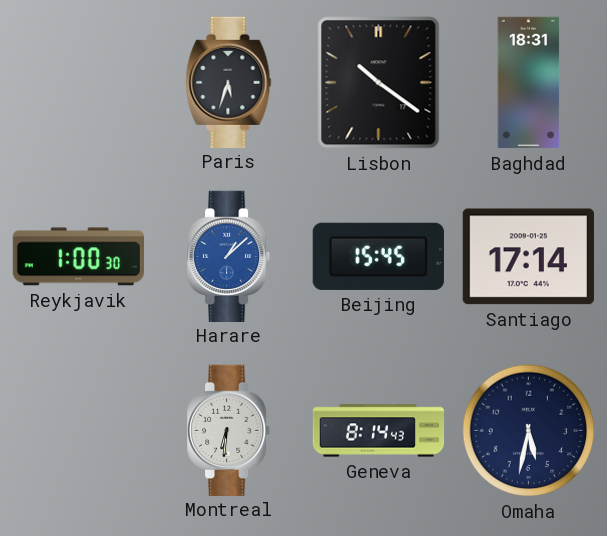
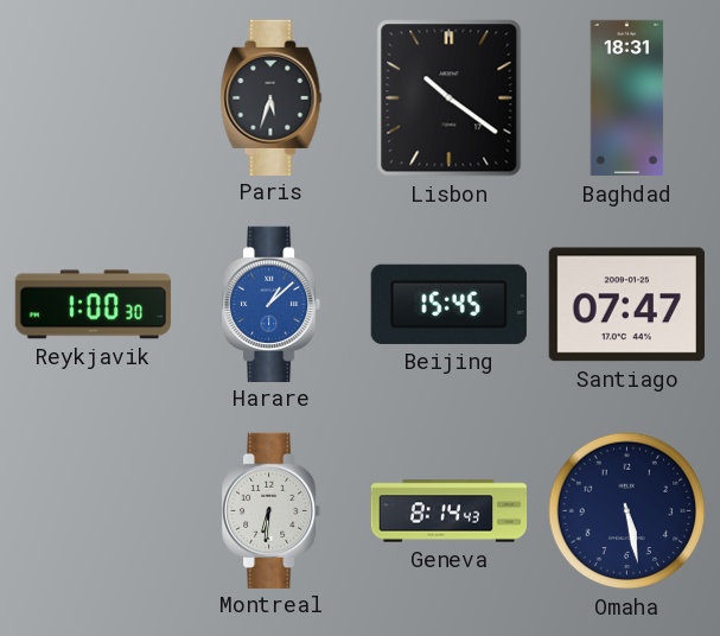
Santiago: 17:14 -> 07:47
Omaha: 5:32 -> 5:28
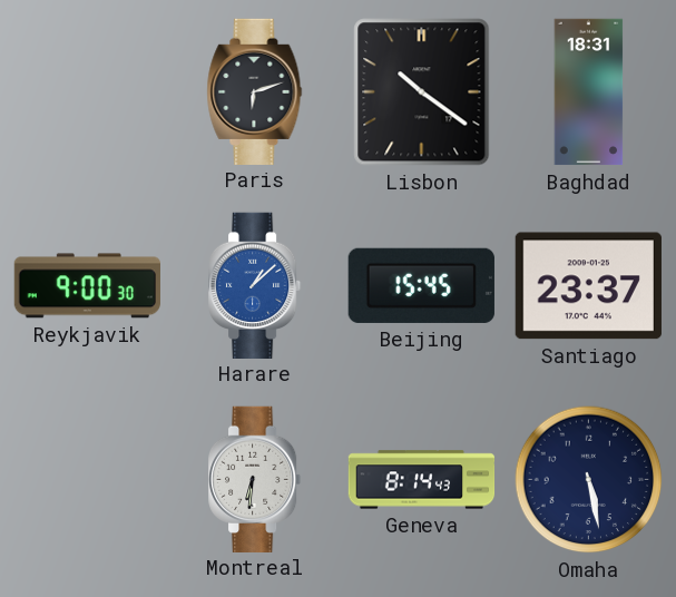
Paris: 5:33 -> 6:12
Reykjavik: 1:00 -> 9:00
Santiago: 07:47 -> 23:37
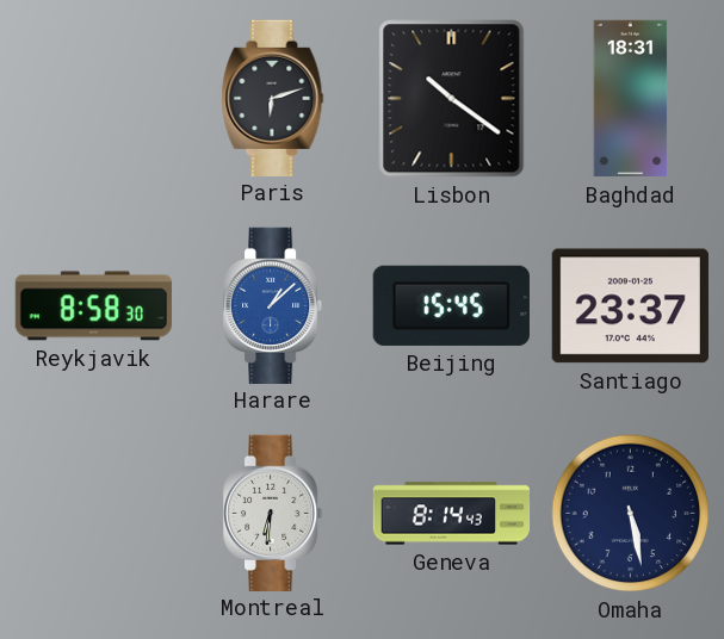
Reykjavik: 9:00 -> 8:58
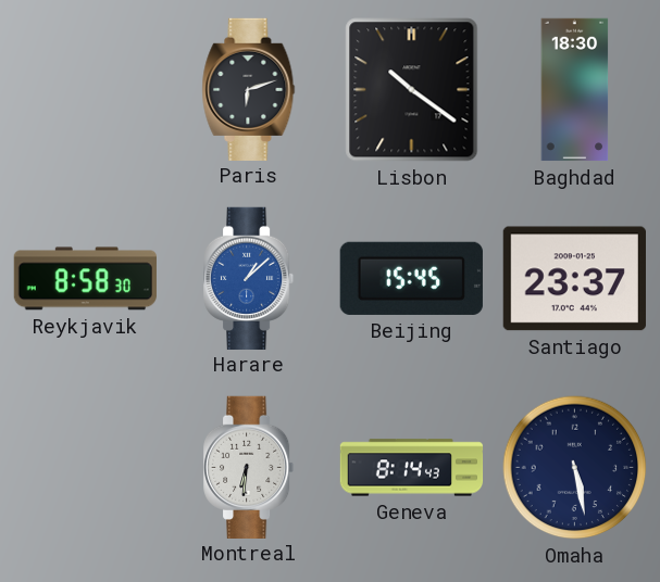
Baghdad: 18:31 -> 18:30
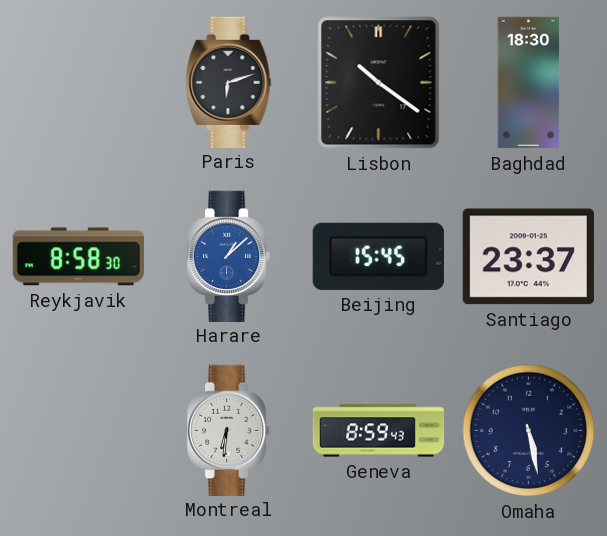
Geneva: 8:14 -> 8:59
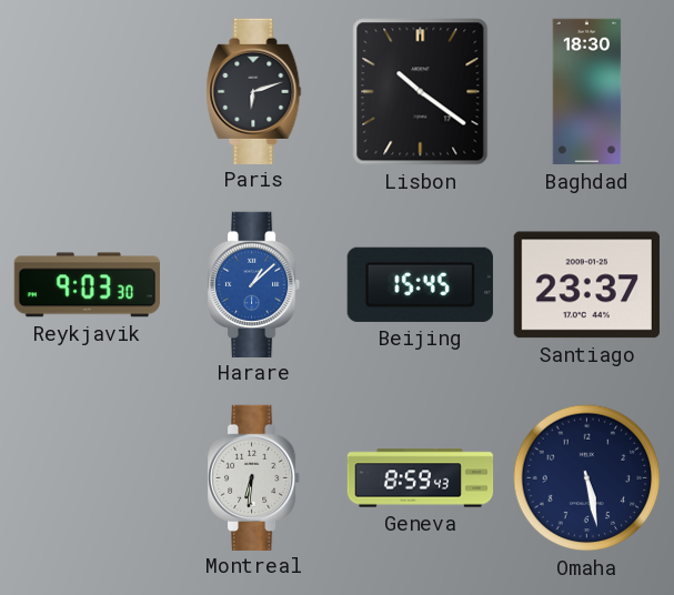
Reykjavik: 8:58 -> 9:03
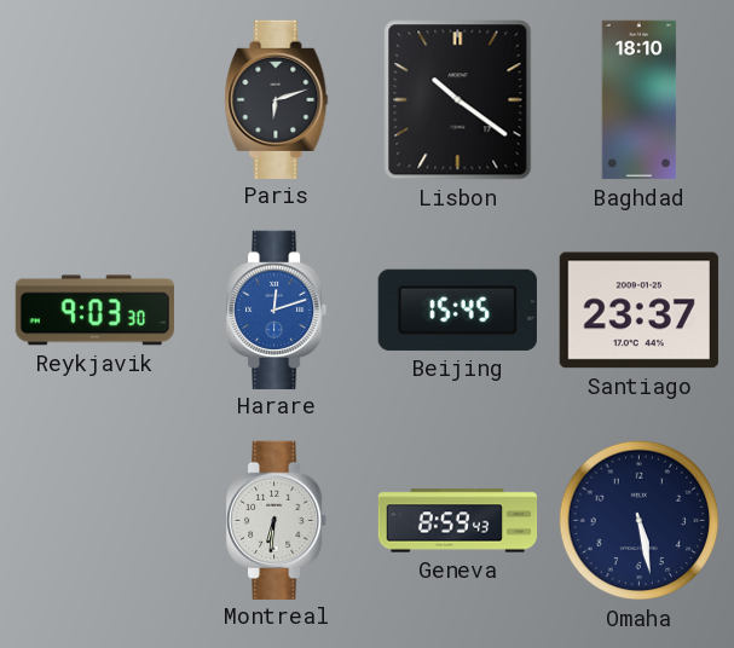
Baghdad: 18:30 -> 18:10
Harare: 1:08 -> 12:12
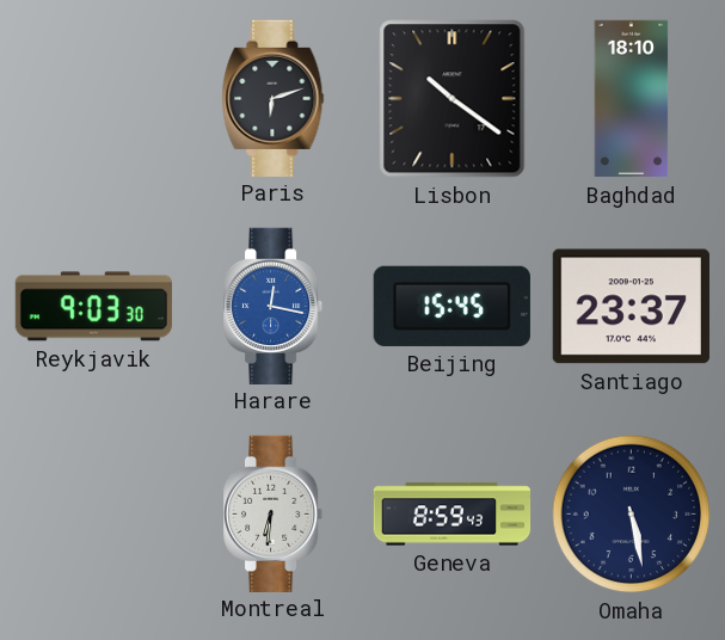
Harare: 12:12 -> 12:17
